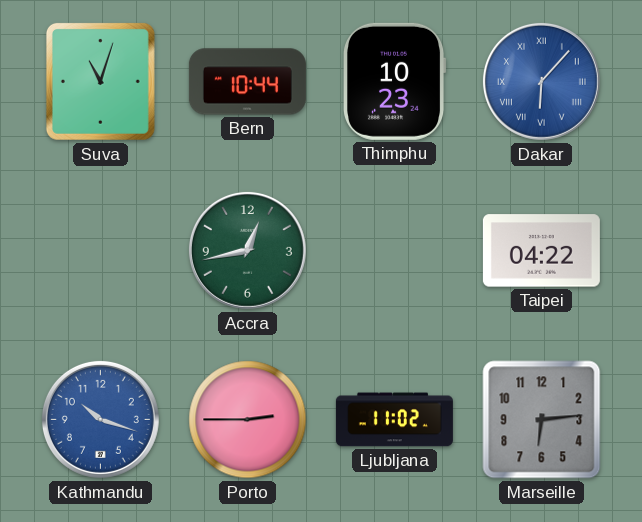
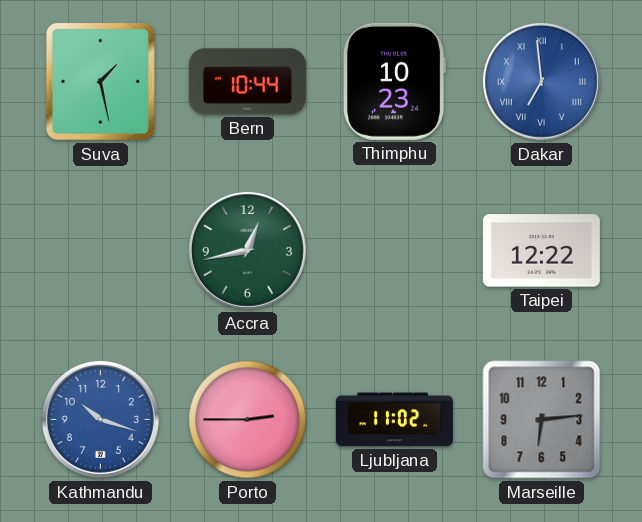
Suva: 11:03 -> 1:28
Dakar: 6:07 -> 6:59
Taipei: 04:22 -> 12:22
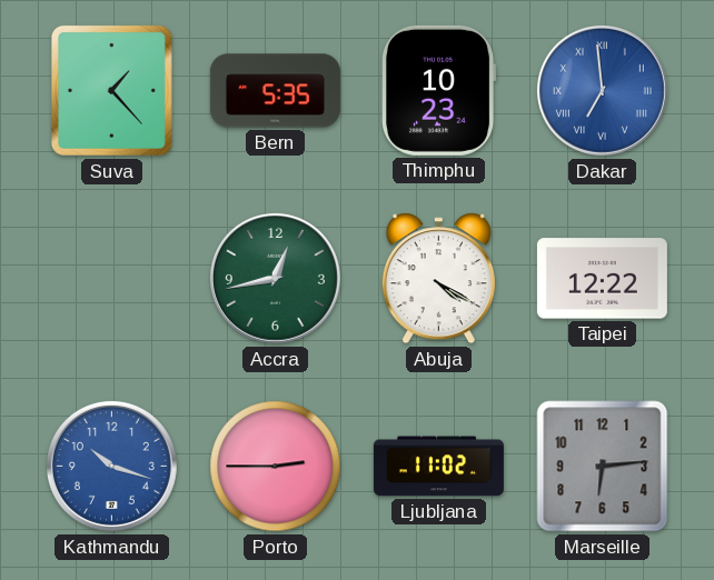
Suva: 1:28 -> 1:23
Bern: 10:44 -> 5:35
Abuja: none -> 4:20
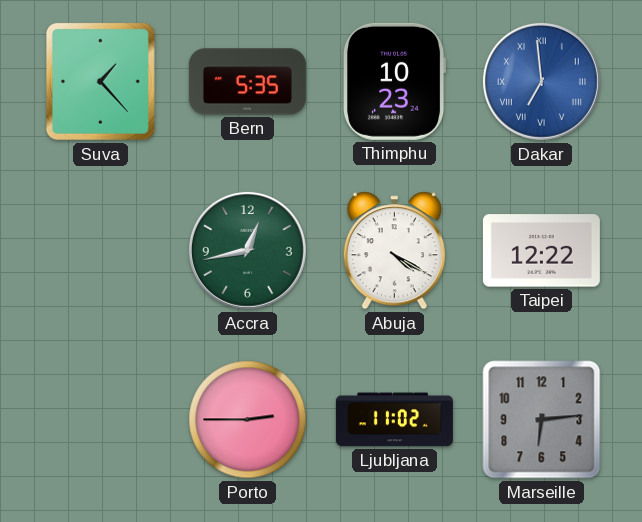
Kathmandu: 10:18 -> none
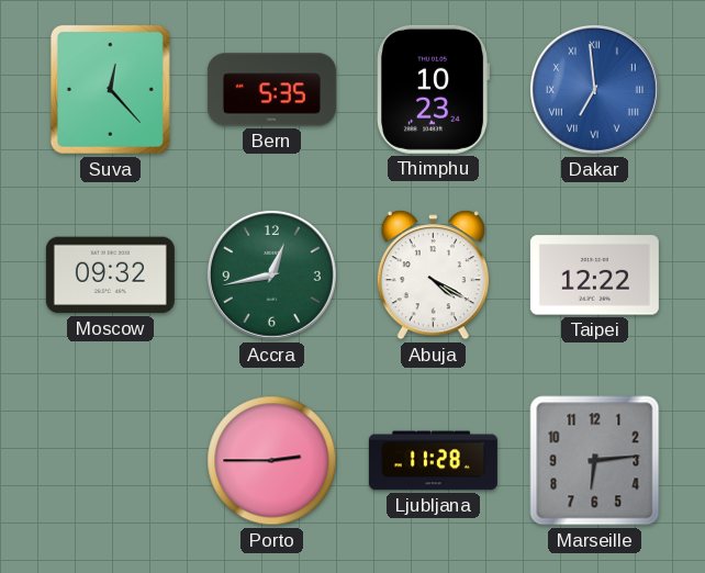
Suva: 1:23 -> 12:23
Moscow: none -> 09:32
Ljubljana: 11:02 -> 11:28
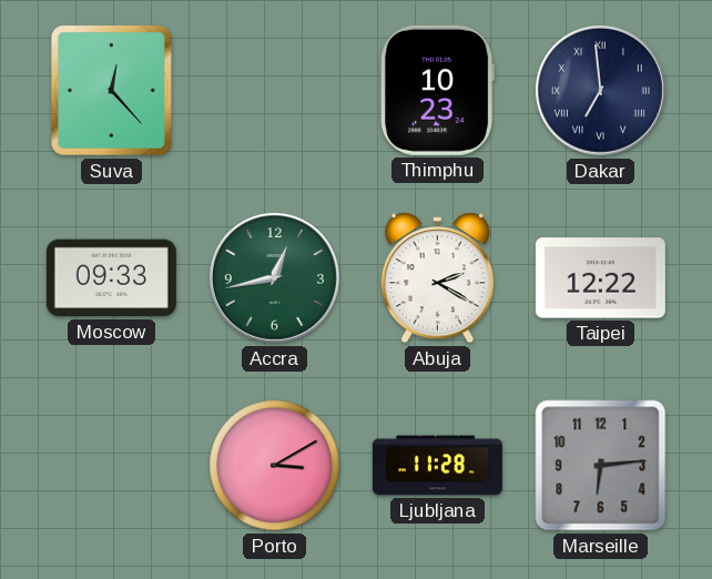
Bern: 5:35 -> none
Dakar dial: blue -> navy
Moscow: 09:32 -> 09:33
Abuja: 4:20 -> 2:20
Porto: 2:45 -> 3:10
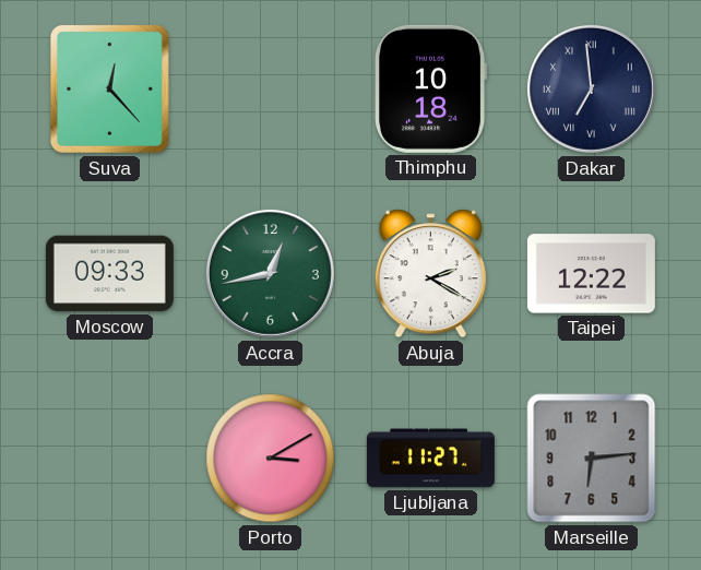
Thimphu: 10:23 -> 10:18
Ljubljana: 11:28 -> 11:27
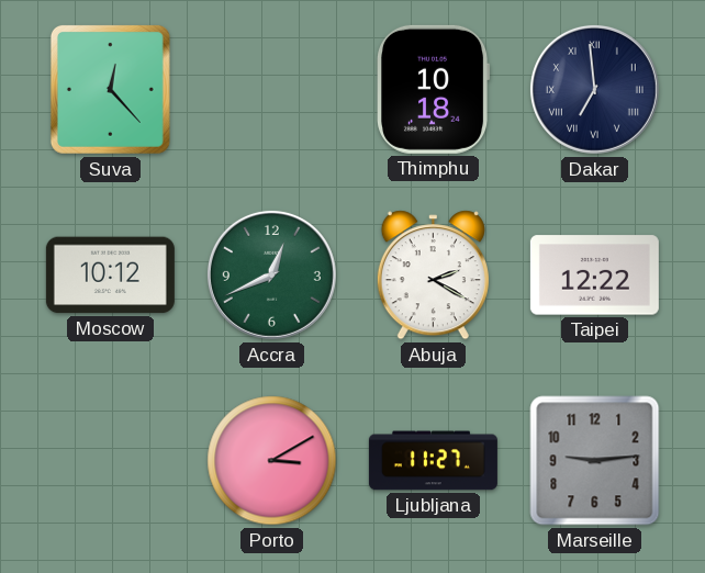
Moscow: 09:33 -> 10:12
Accra: 12:43 -> 12:41
Marseille: 6:14 -> 9:14
